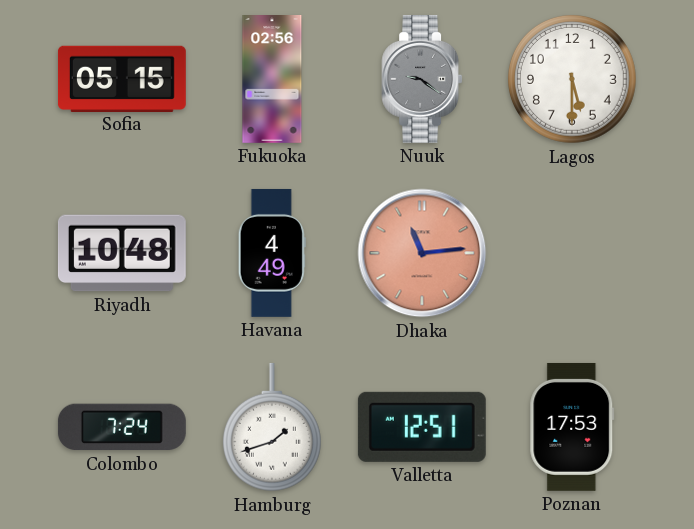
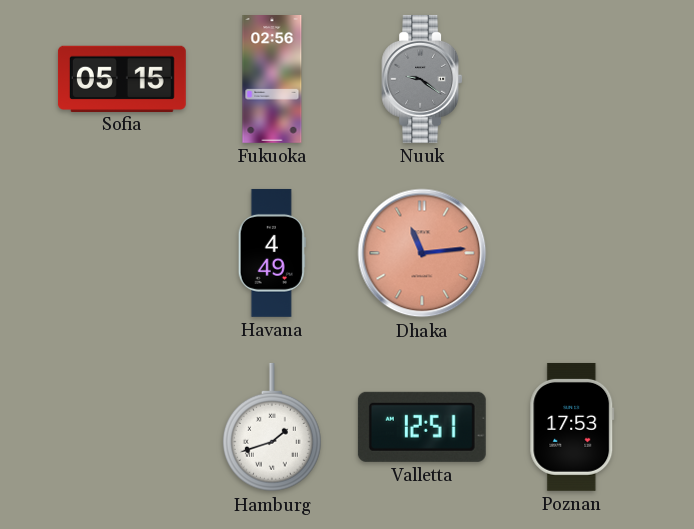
Lagos: 5:30 -> none
Riyadh: 10:48 -> none
Colombo: 7:24 -> none
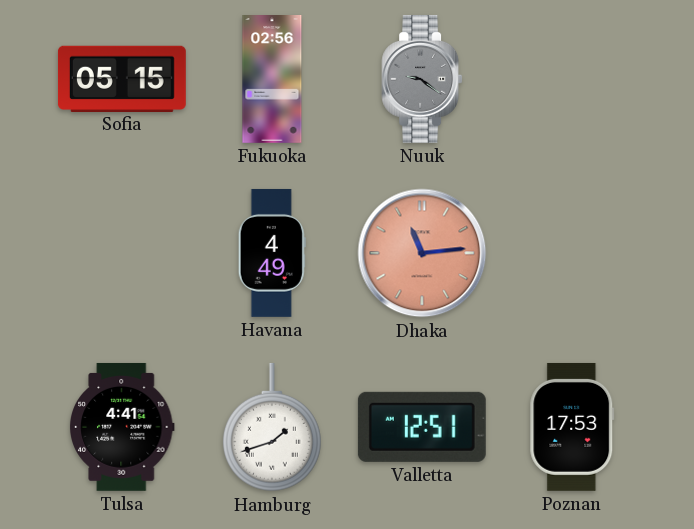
Tulsa: none -> 4:41
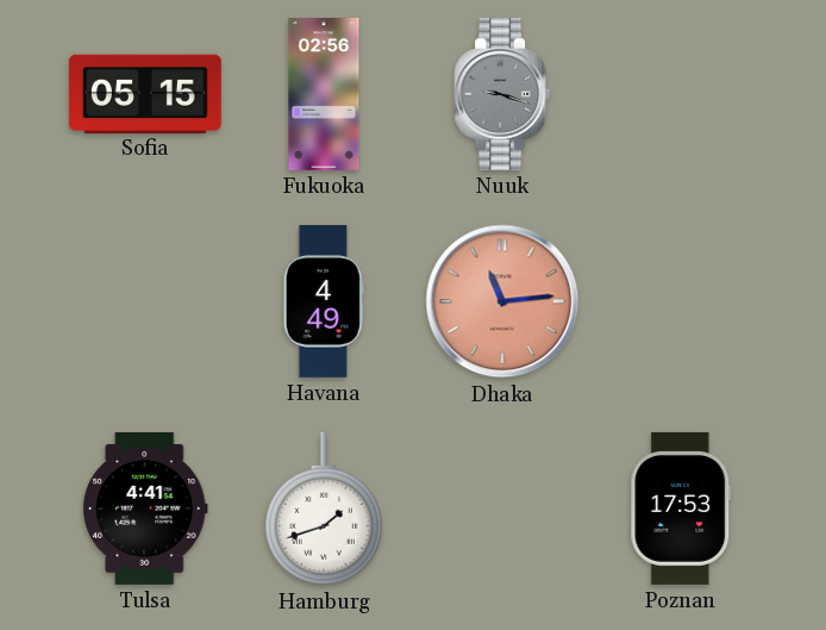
Nuuk: 9:21 -> 9:18
Valletta: 12:51 -> none
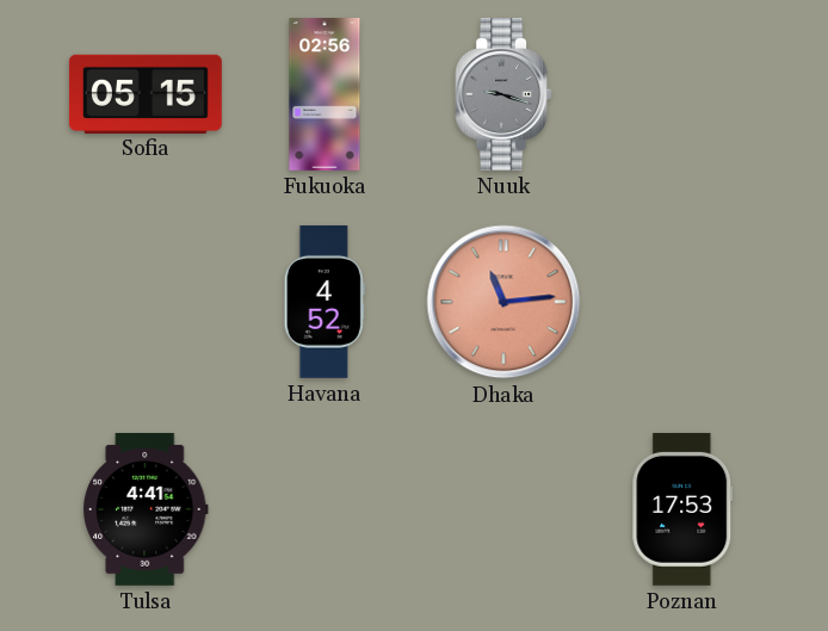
Havana: 4:49 -> 4:52
Hamburg: 1:42 -> none
